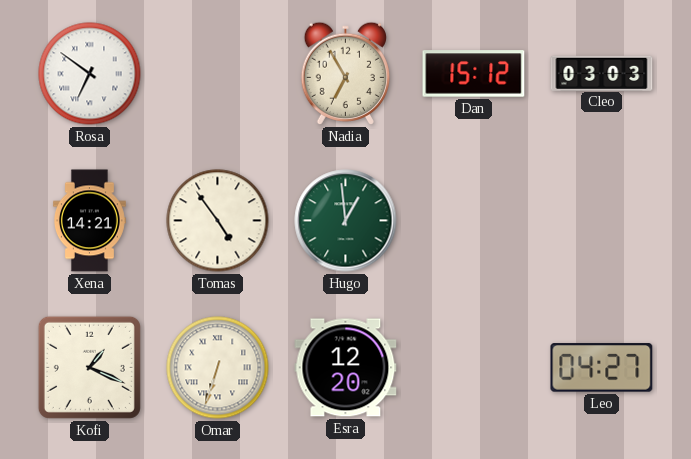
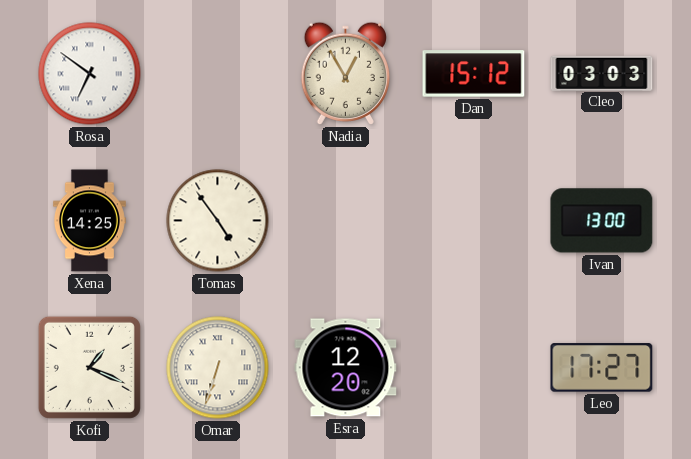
Nadia: 6:55 -> 12:55
Xena: 14:21 -> 14:25
Hugo: 12:59 -> none
Ivan: none -> 13:00
Leo: 04:27 -> 17:27
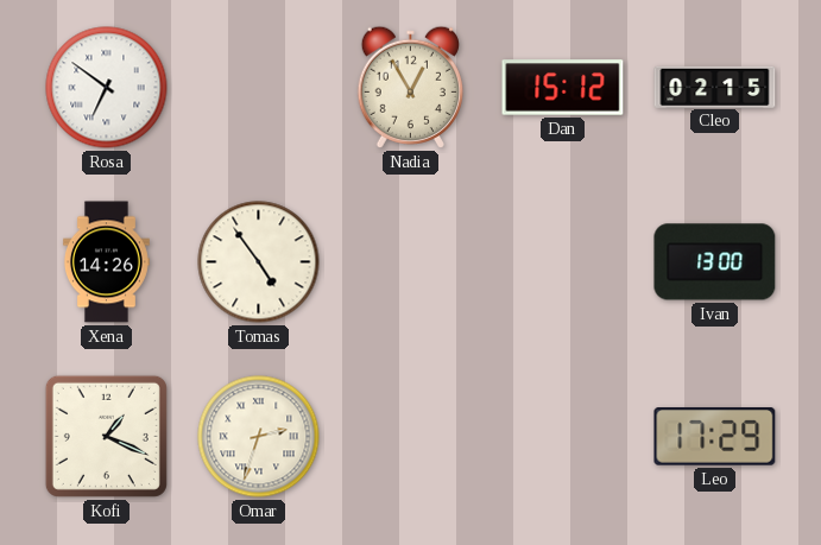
Cleo: 03:03 -> 02:15
Xena: 14:25 -> 14:26
Omar: 6:33 -> 2:33
Esra: 12:20 -> none
Leo: 17:27 -> 17:29
